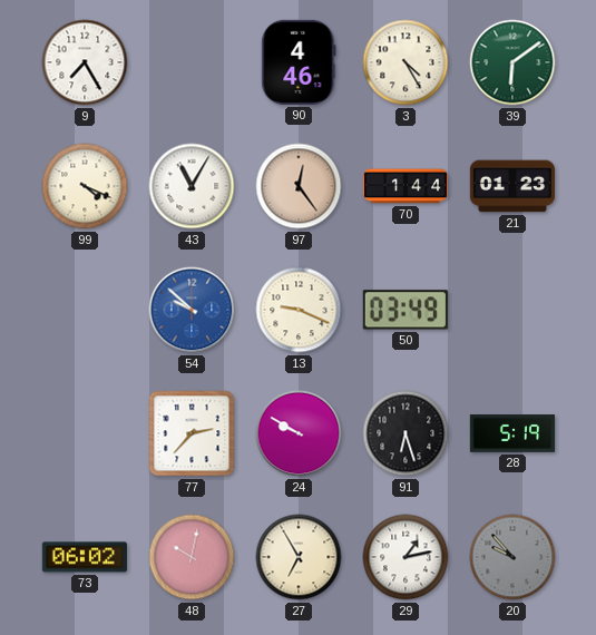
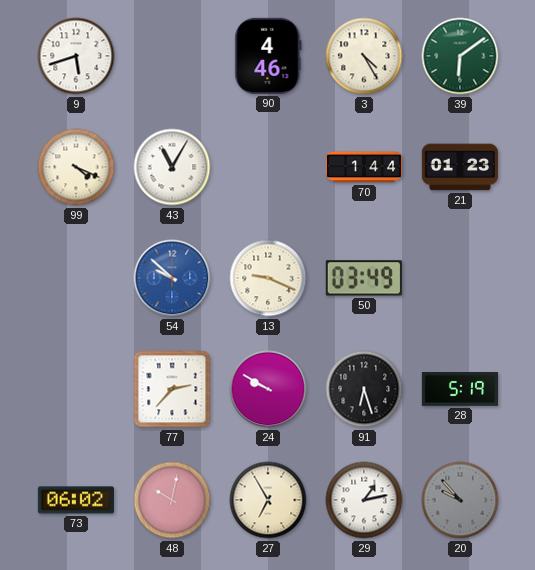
9: 7:25 -> 5:42
97: 12:24 -> none
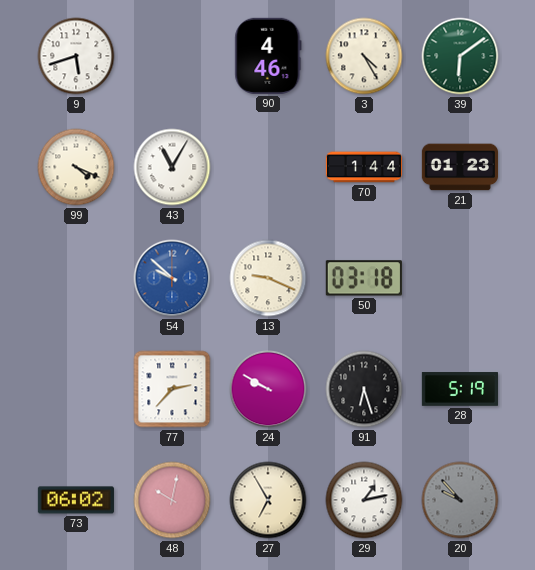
50: 03:49 -> 03:18
